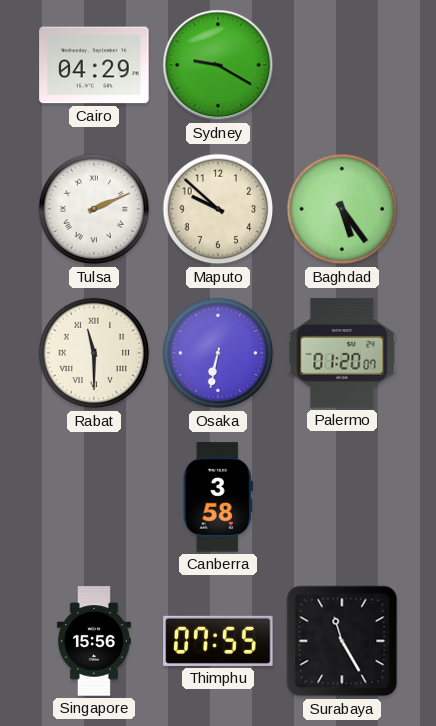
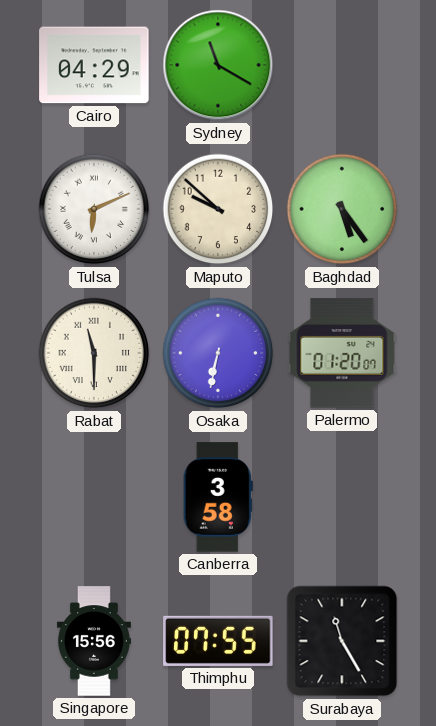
Sydney: 9:20 -> 11:20
Tulsa: 2:11 -> 6:11
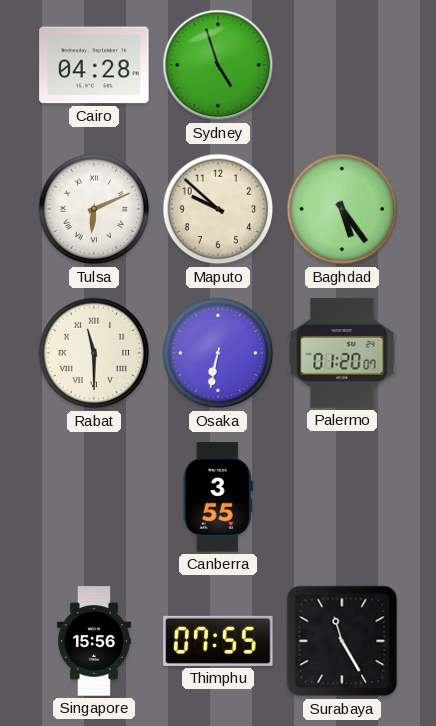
Cairo: 04:29 -> 04:28
Sydney: 11:20 -> 4:57
Canberra: 3:58 -> 3:55
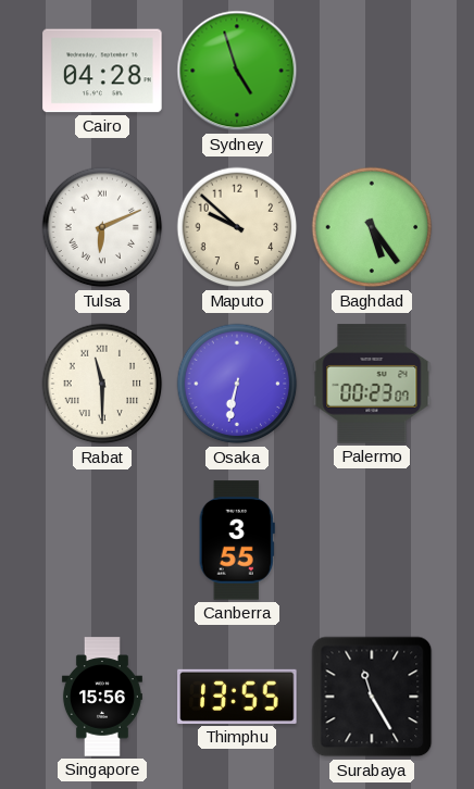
Palermo: 01:20 -> 00:23
Thimphu: 07:55 -> 13:55
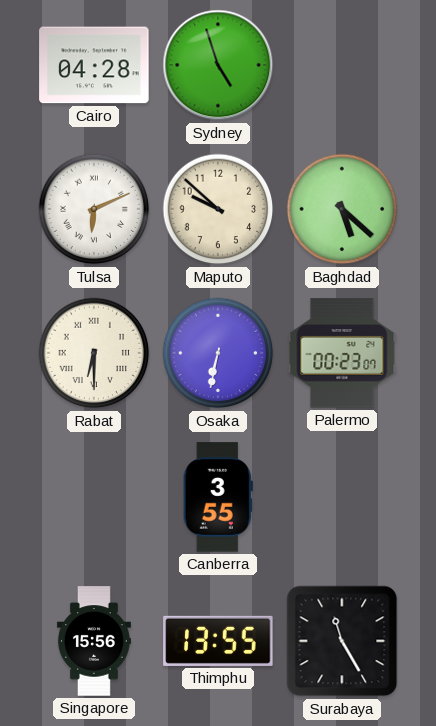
Baghdad: 5:24 -> 5:22
Rabat: 11:30 -> 6:30
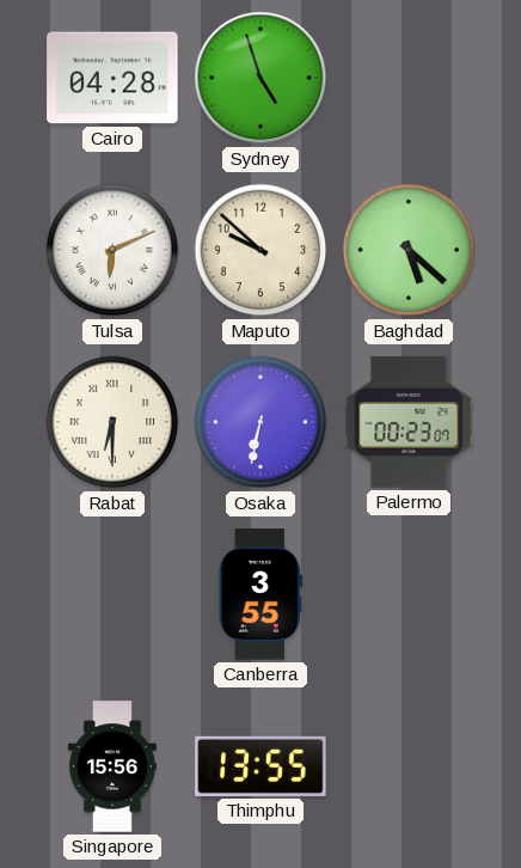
Surabaya: 11:25 -> none
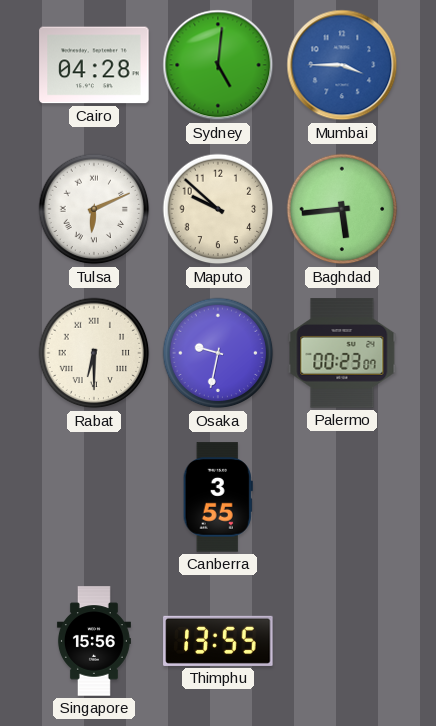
Sydney: 4:57 -> 5:01
Mumbai: none -> 3:45
Baghdad: 5:22 -> 5:44
Osaka: 6:32 -> 9:32
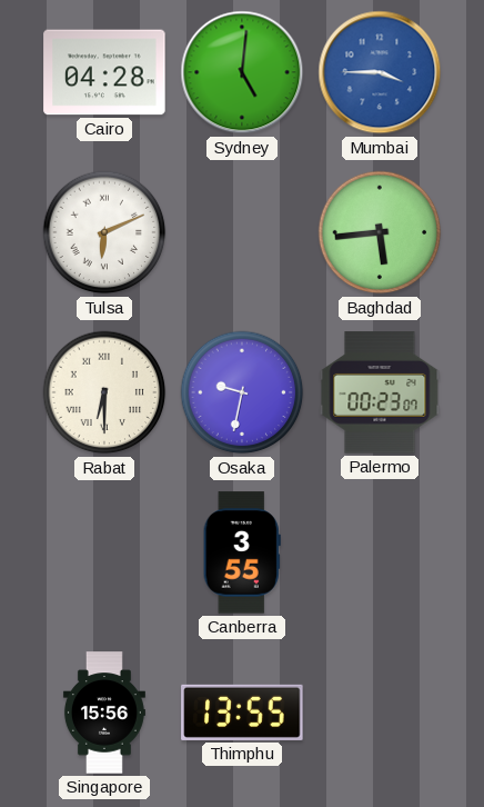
Maputo: 9:52 -> none
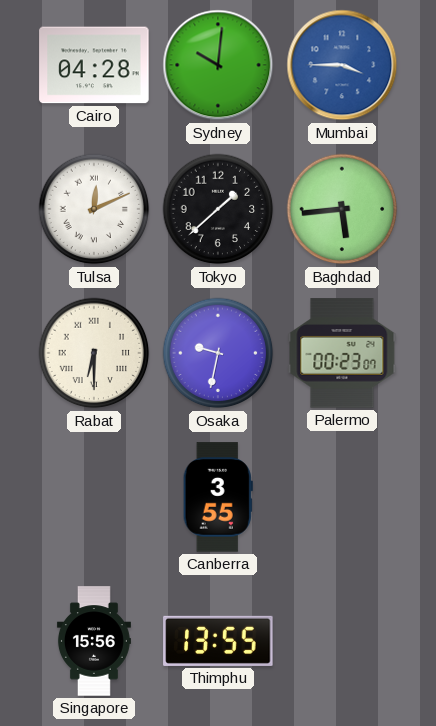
Sydney: 5:01 -> 10:01
Tulsa: 6:11 -> 12:11
Tokyo: none -> 1:38
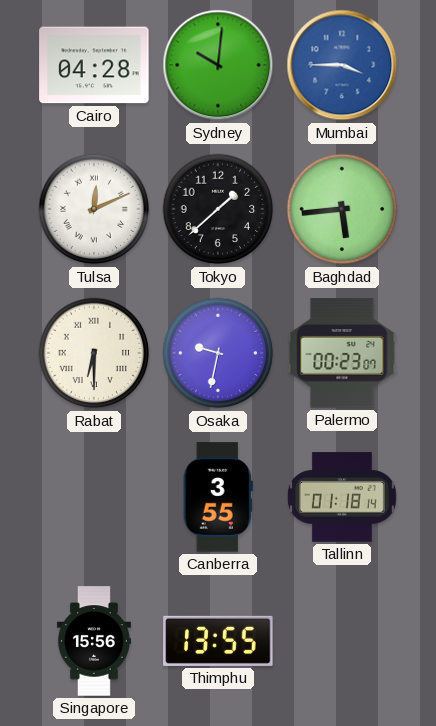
Tallinn: none -> 01:18
